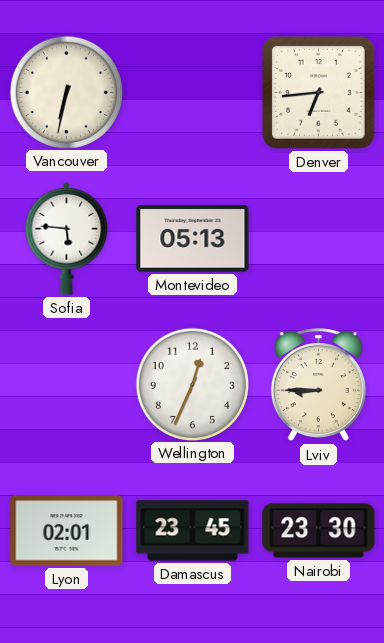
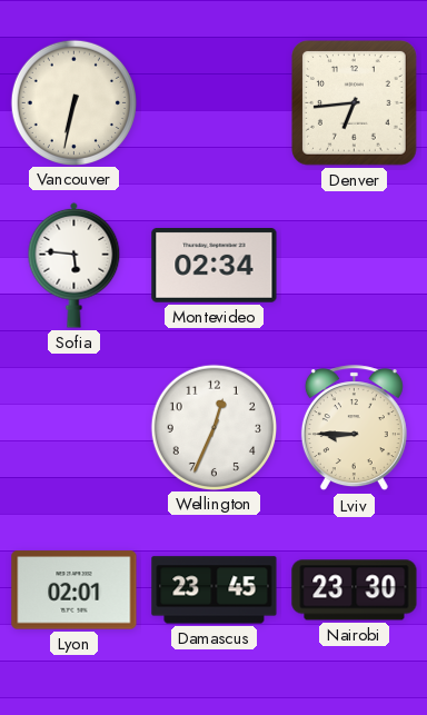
Montevideo: 05:13 -> 02:34
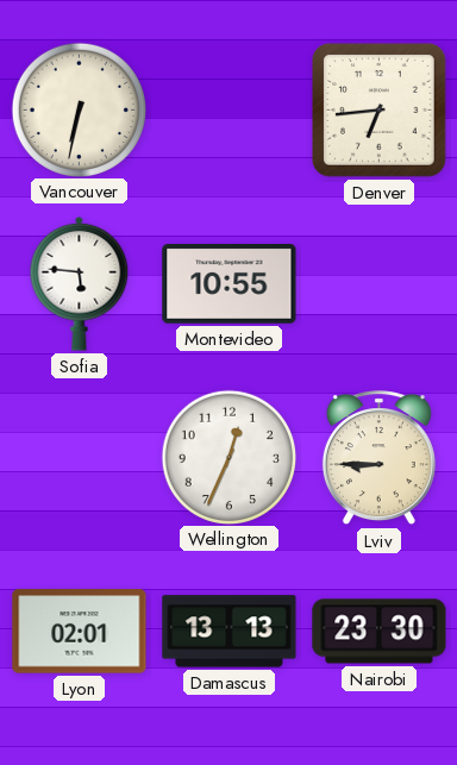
Montevideo: 02:34 -> 10:55
Damascus: 23:45 -> 13:13
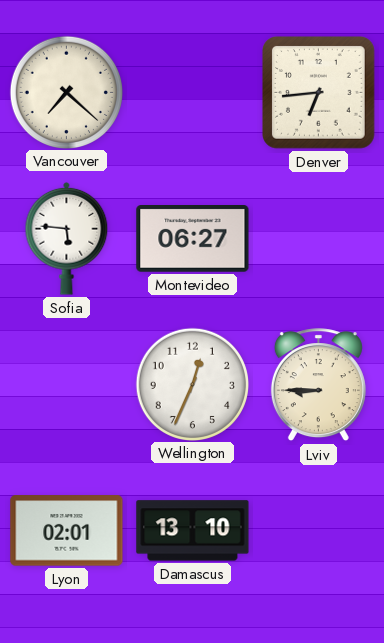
Vancouver: 6:32 -> 7:22
Montevideo: 10:55 -> 06:27
Damascus: 13:13 -> 13:10
Nairobi: 23:30 -> none
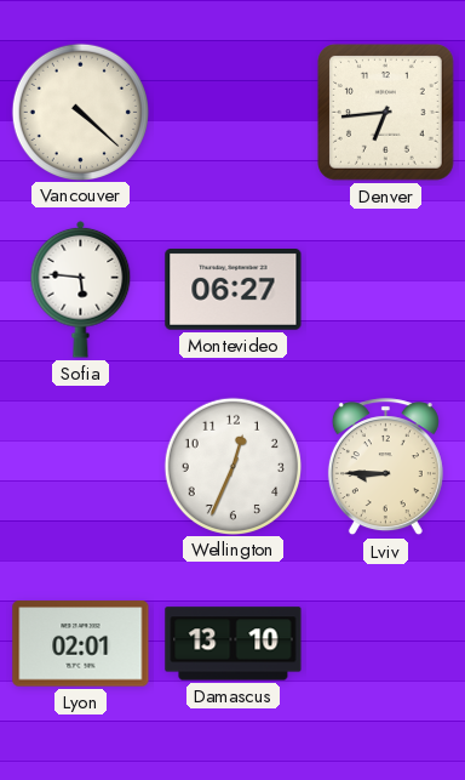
Vancouver: 7:22 -> 4:22
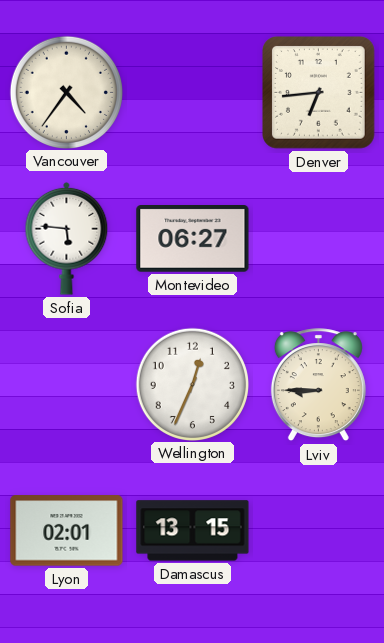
Vancouver: 4:22 -> 4:36
Damascus: 13:10 -> 13:15
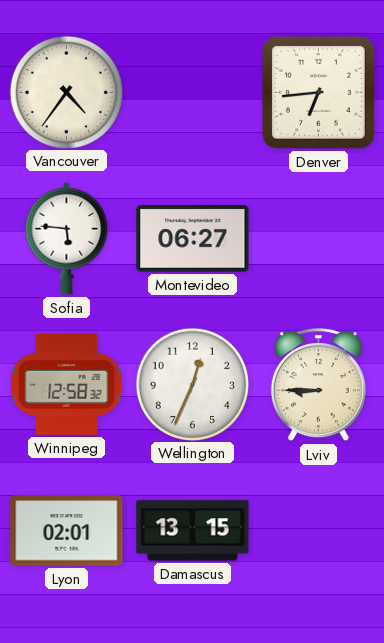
Winnipeg: none -> 12:58
